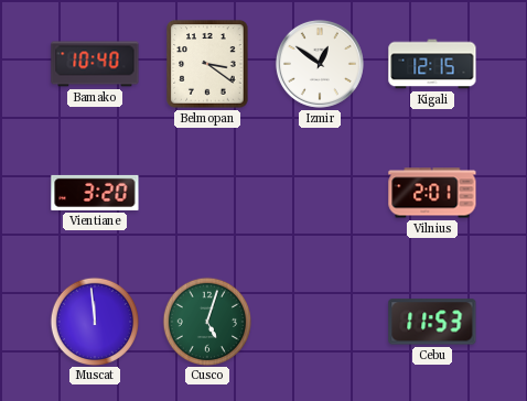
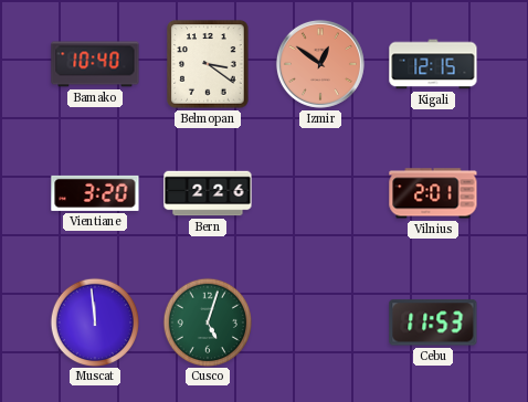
Izmir dial: white -> salmon
Bern: none -> 2:26
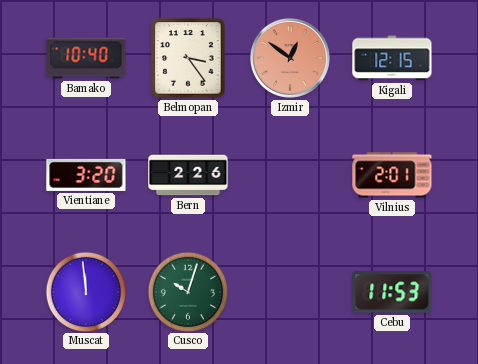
Belmopan: 3:21 -> 3:24
Cusco: 5:03 -> 10:03
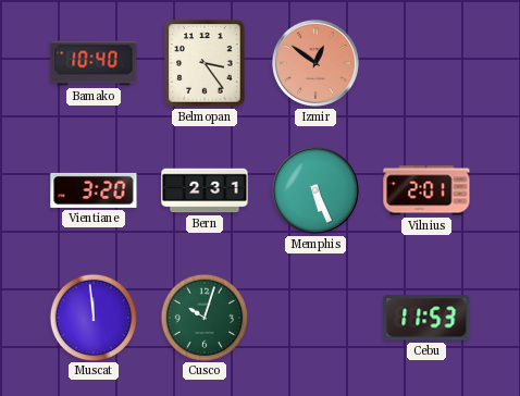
Kigali: 12:15 -> none
Bern: 2:26 -> 2:31
Memphis: none -> 5:26
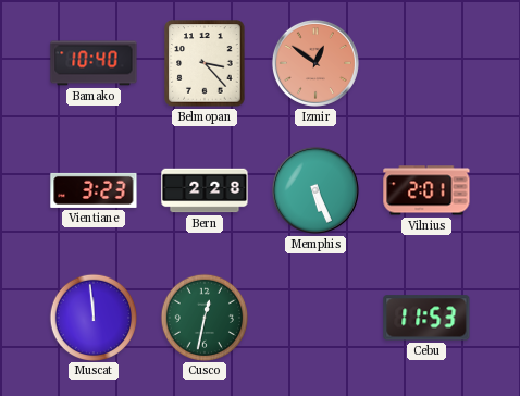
Belmopan: 3:24 -> 3:23
Vientiane: 3:20 -> 3:23
Bern: 2:31 -> 2:28
Cusco: 10:03 -> 12:32
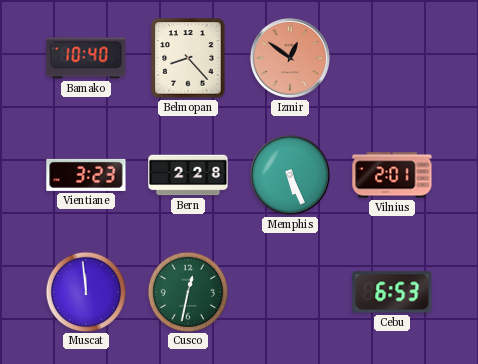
Belmopan: 3:23 -> 8:23
Cebu: 11:53 -> 6:53
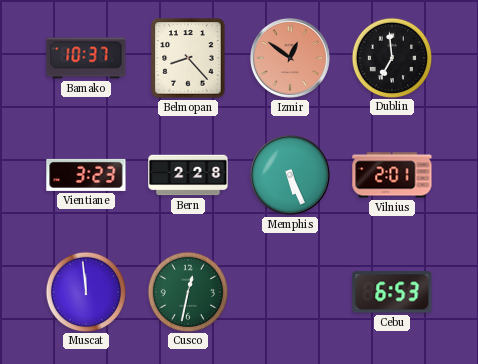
Bamako: 10:40 -> 10:37
Dublin: none -> 6:59
